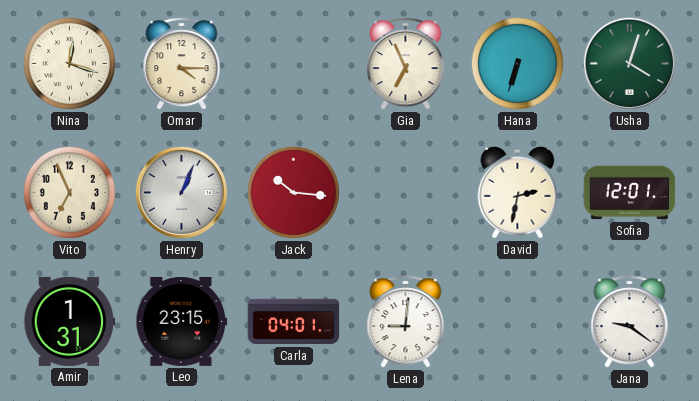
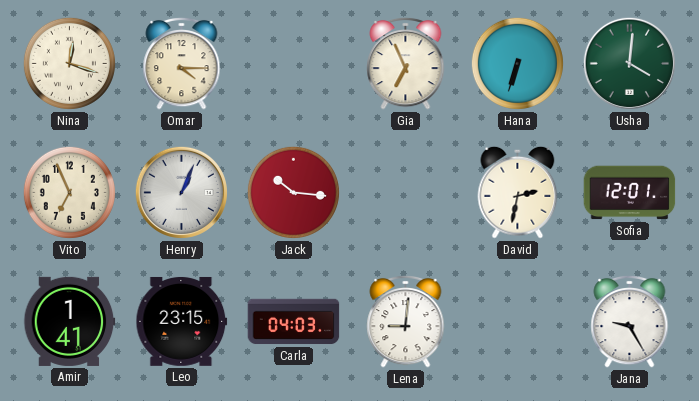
Usha: 4:03 -> 4:01
Amir: 1:31 -> 1:41
Carla: 04:01 -> 04:03
Jana: 9:21 -> 9:25
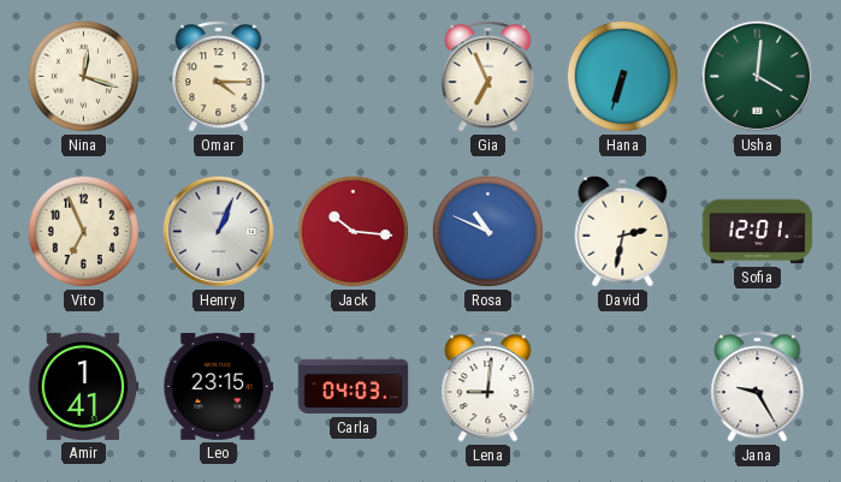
Rosa: none -> 10:49
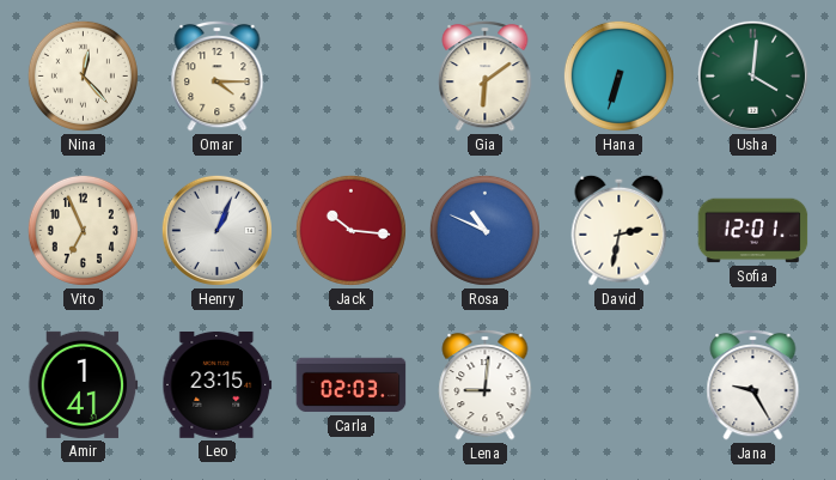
Nina: 12:18 -> 12:23
Gia: 6:56 -> 6:09
Carla: 04:03 -> 02:03
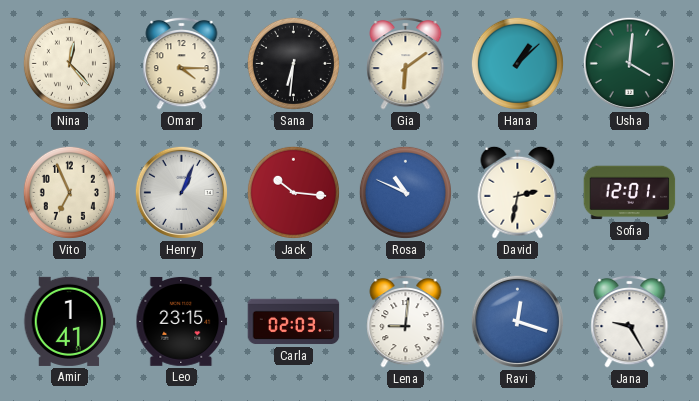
Sana: none -> 6:31
Hana: 6:33 -> 1:08
Ravi: none -> 12:18
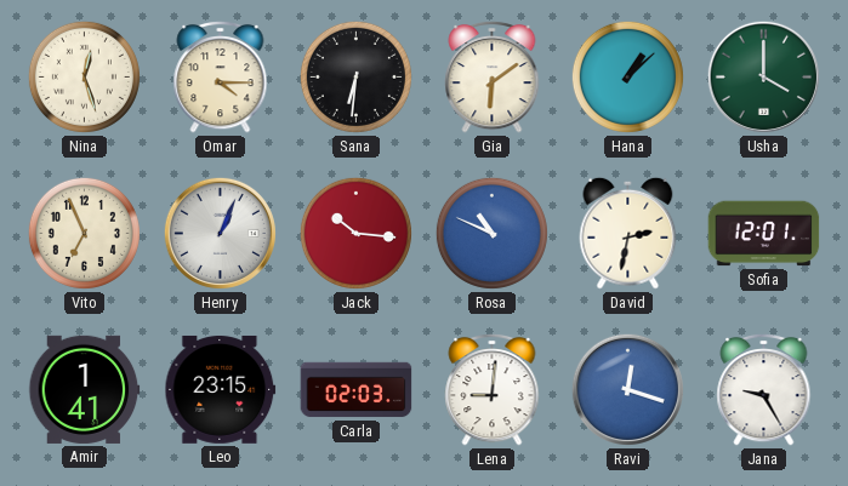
Nina: 12:23 -> 12:27
Usha: 4:01 -> 4:00
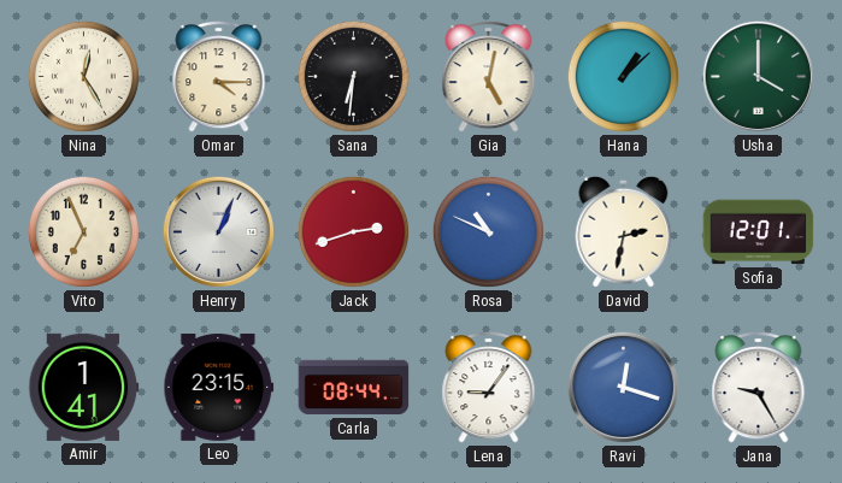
Nina: 12:27 -> 12:25
Gia: 6:09 -> 5:02
Jack: 10:16 -> 2:42
Carla: 02:03 -> 08:44
Lena: 9:01 -> 9:06
